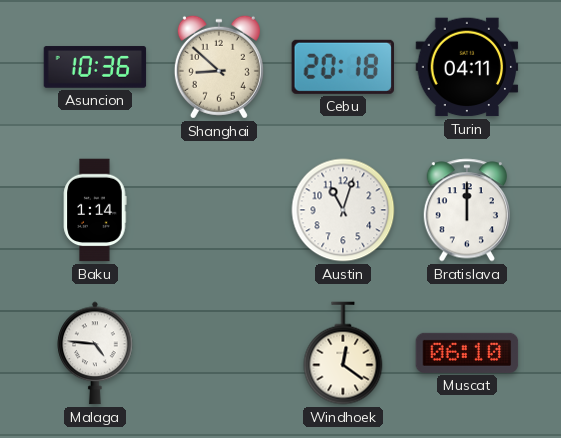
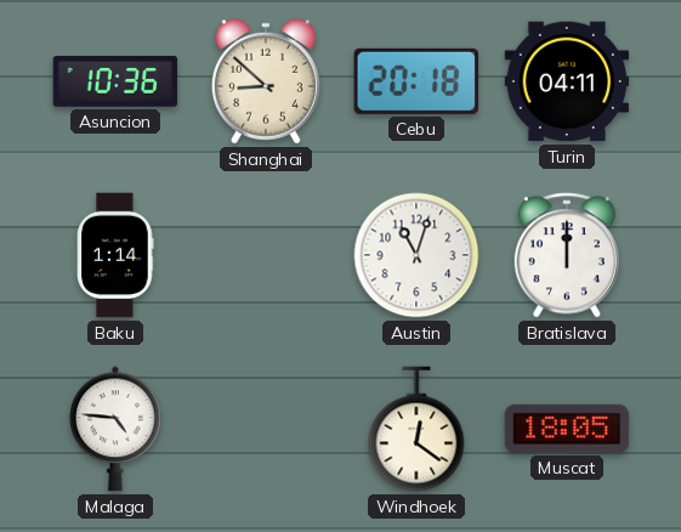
Muscat: 06:10 -> 18:05
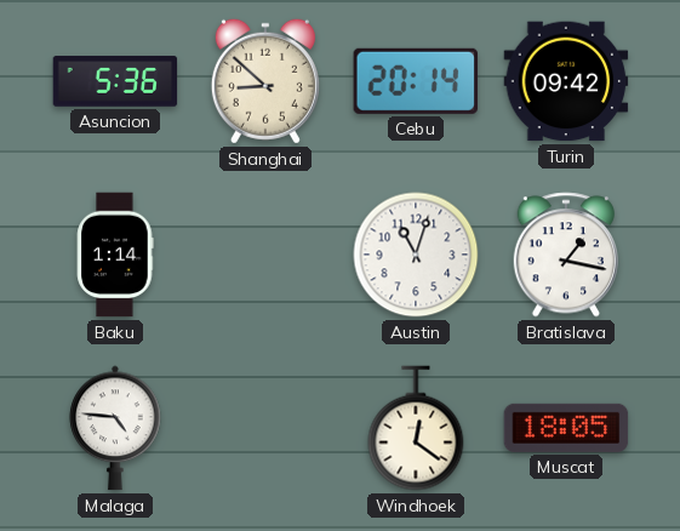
Asuncion: 10:36 -> 5:36
Cebu: 20:18 -> 20:14
Turin: 04:11 -> 09:42
Bratislava: 12:00 -> 1:17
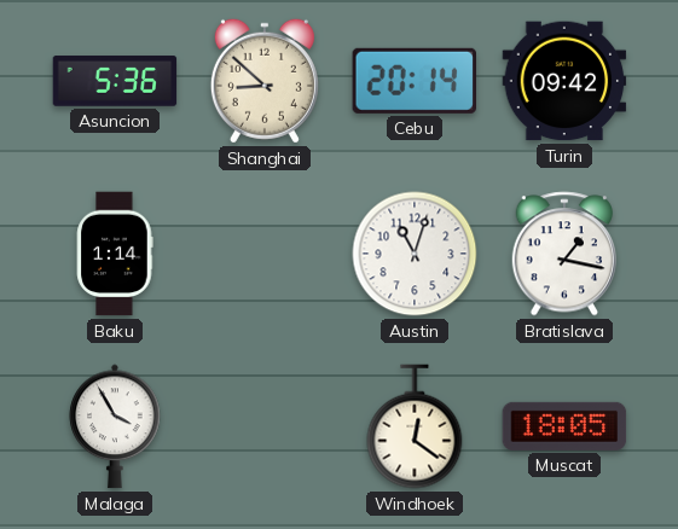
Malaga: 4:46 -> 3:55
